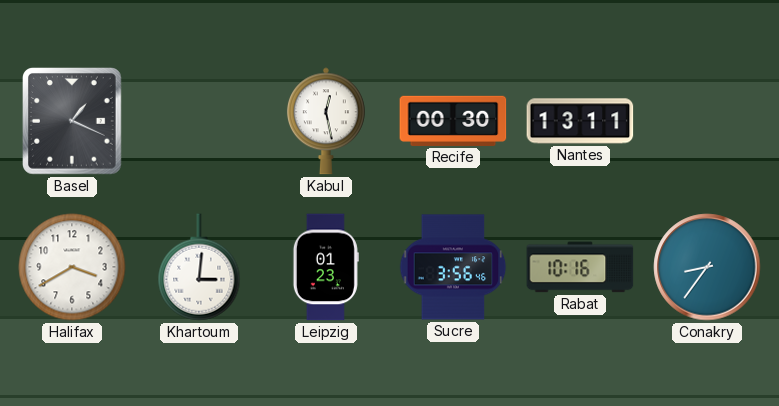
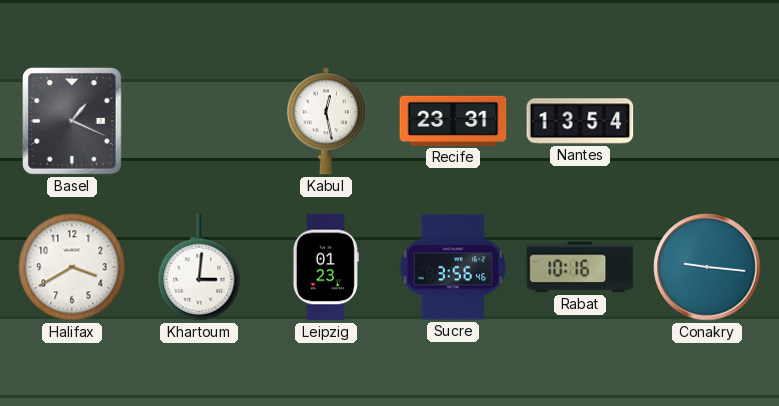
Recife: 00:30 -> 23:31
Nantes: 13:11 -> 13:54
Conakry: 8:36 -> 9:16
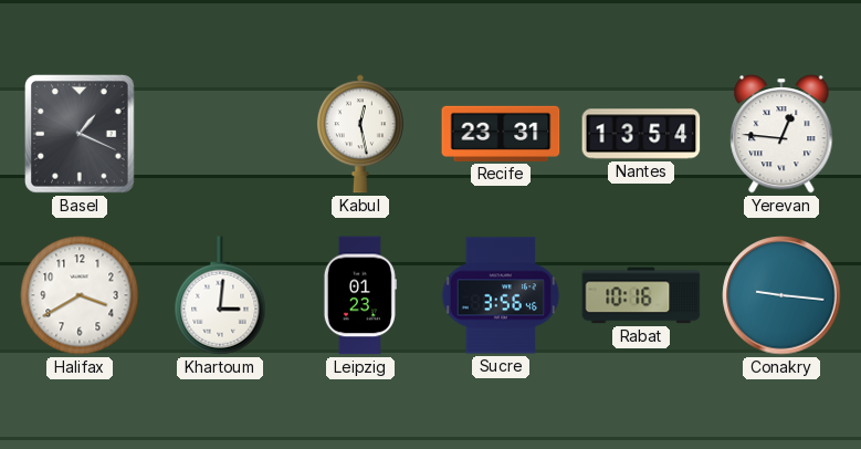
Yerevan: none -> 12:46
